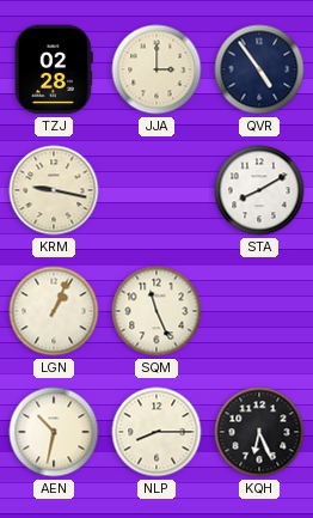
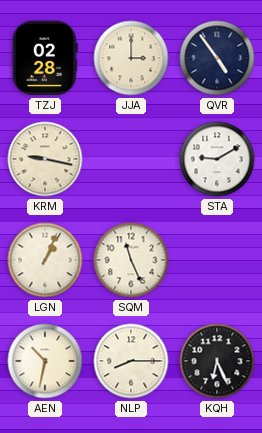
STA: 8:10 -> 9:10
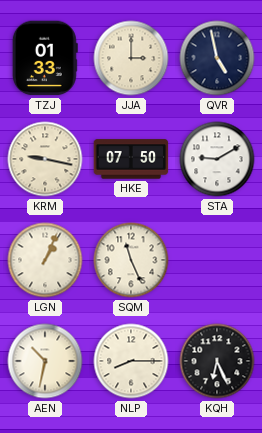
TZJ: 02:28 -> 01:33
QVR: 4:54 -> 4:58
HKE: none -> 07:50
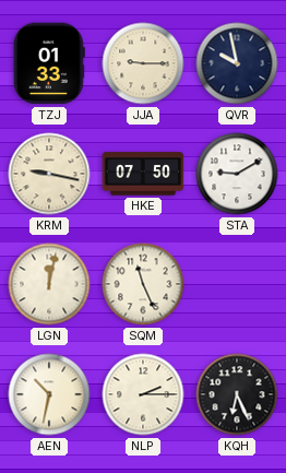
JJA: 3:00 -> 9:15
QVR: 4:58 -> 9:58
LGN: 1:04 -> 12:02
NLP: 8:15 -> 2:15
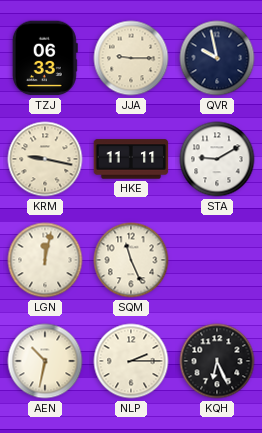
TZJ: 01:33 -> 06:33
HKE: 07:50 -> 11:11
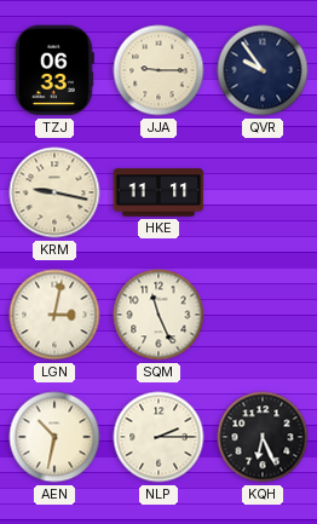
QVR: 9:58 -> 9:54
STA: 9:10 -> none
LGN: 12:02 -> 3:02
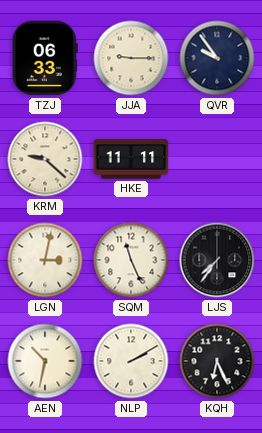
KRM: 9:17 -> 9:22
LJS: none -> 7:36
NLP: 2:15 -> 2:10
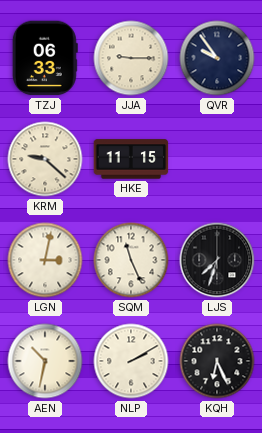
HKE: 11:11 -> 11:15
LJS: 7:36 -> 7:33
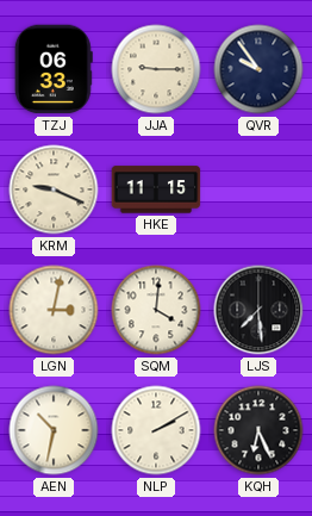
KRM: 9:22 -> 9:19
SQM: 11:26 -> 4:01
LJS: 7:33 -> 7:29
